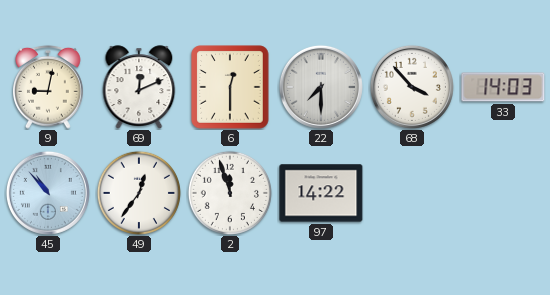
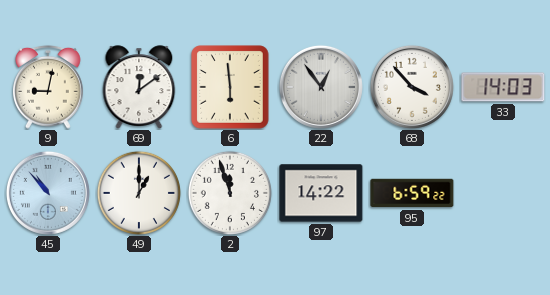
69: 12:11 -> 12:09
6: 12:30 -> 5:59
22: 7:30 -> 12:54
49: 12:36 -> 1:00
95: none -> 6:59
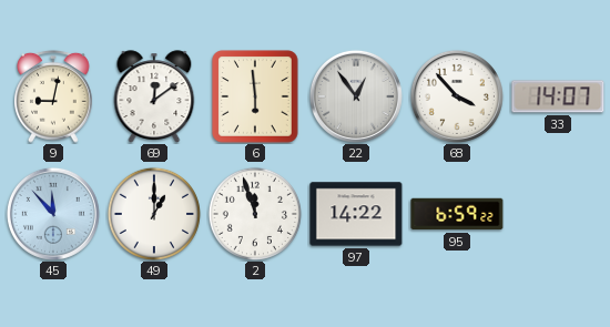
33: 14:03 -> 14:07
45: 10:53 -> 11:53
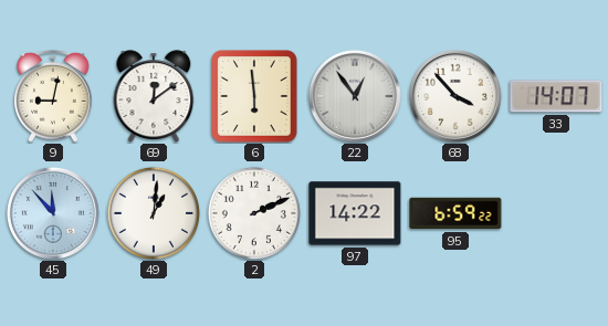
49: 1:00 -> 1:01
2: 11:57 -> 2:11
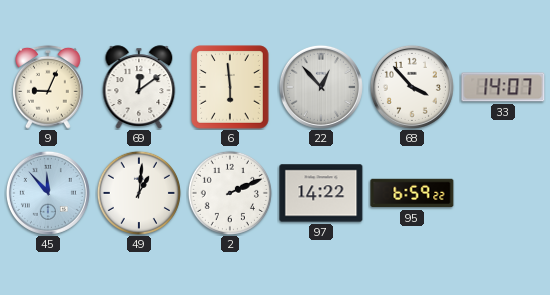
9: 9:02 -> 9:04
22: 12:54 -> 12:53
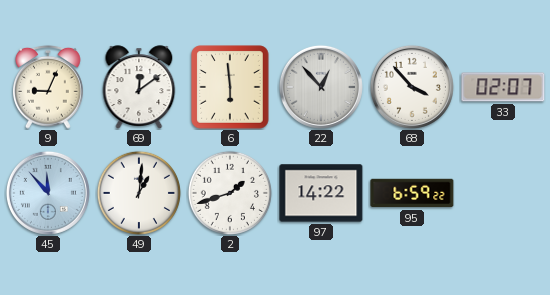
33: 14:07 -> 02:07
2: 2:11 -> 1:42
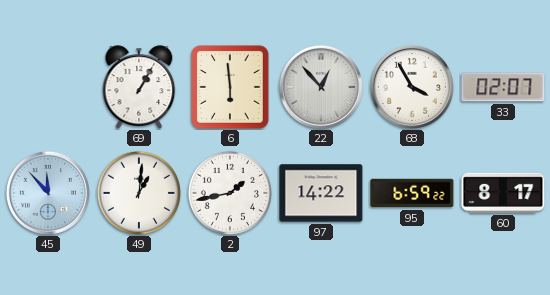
9: 9:04 -> none
69: 12:09 -> 1:05
68: 3:53 -> 3:55
2: 1:42 -> 1:43
60: none -> 8:17
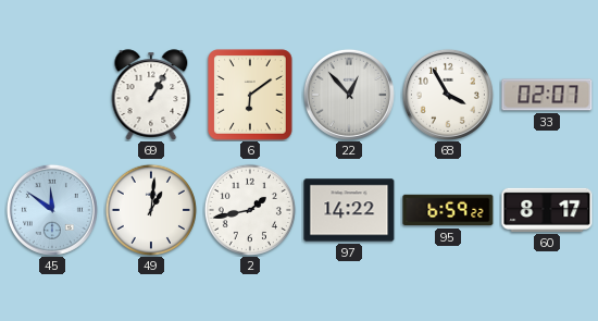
6: 5:59 -> 6:09
45: 11:53 -> 11:51
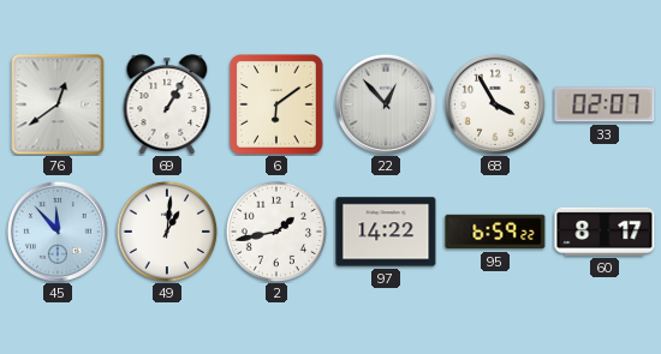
76: none -> 12:39
45: 11:51 -> 11:53
